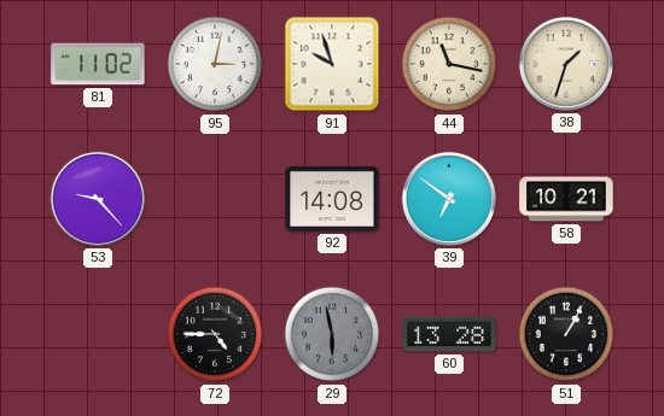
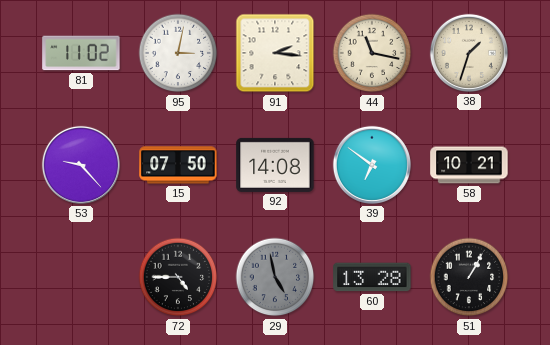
91: 9:57 -> 2:16
15: none -> 07:50
29: 5:58 -> 4:58
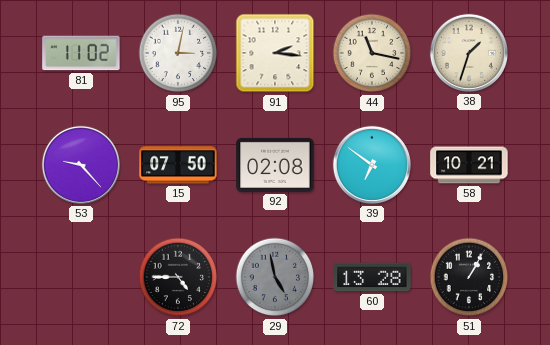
92: 14:08 -> 02:08
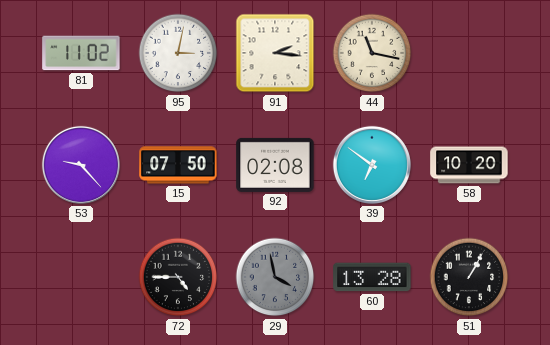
38: 1:33 -> none
58: 10:21 -> 10:20
29: 4:58 -> 3:58
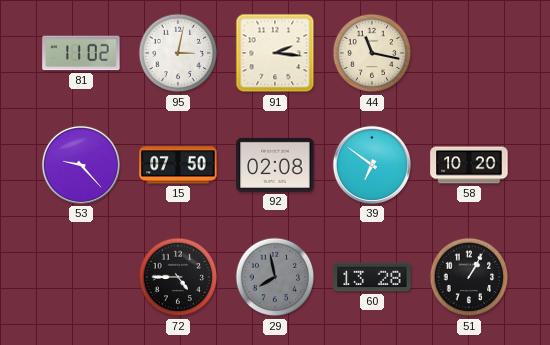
29: 3:58 -> 7:58
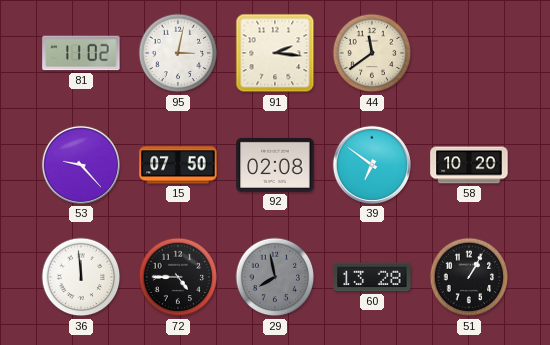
44: 11:17 -> 11:39
36: none -> 11:59
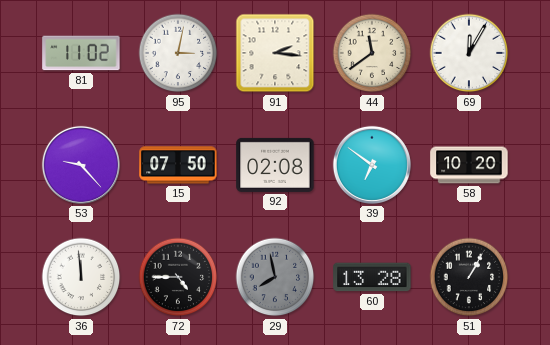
69: none -> 12:05
